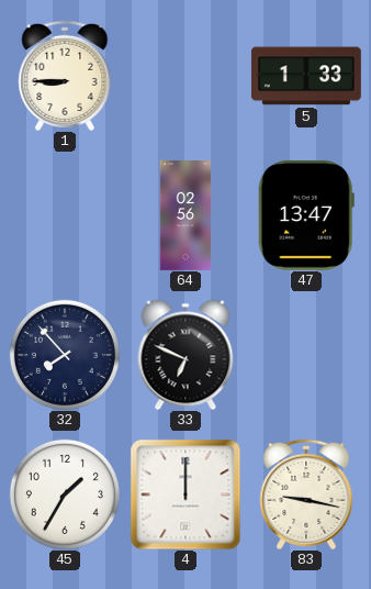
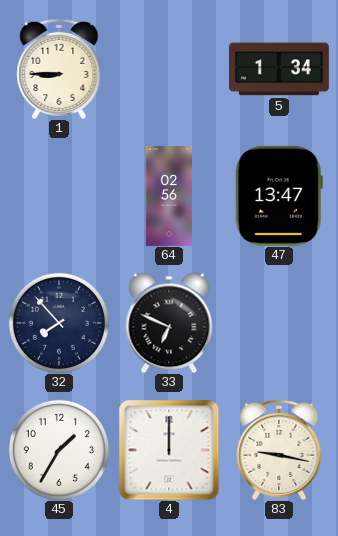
5: 1:33 -> 1:34
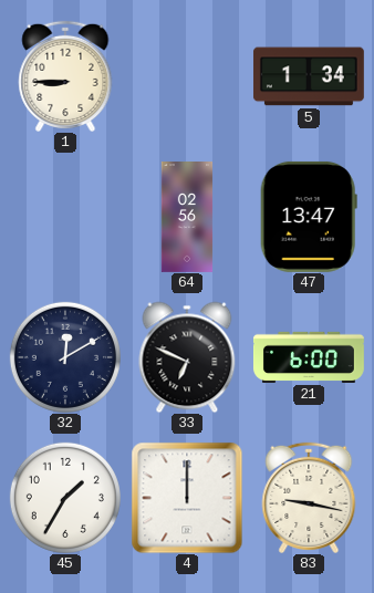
32: 7:53 -> 12:10
21: none -> 6:00
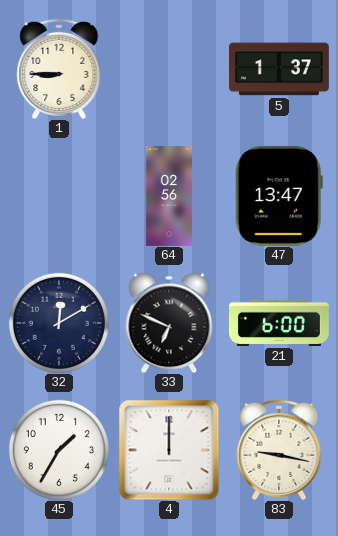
5: 1:34 -> 1:37
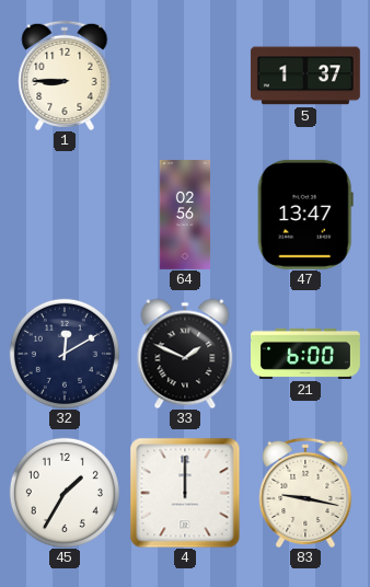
33: 6:49 -> 1:49
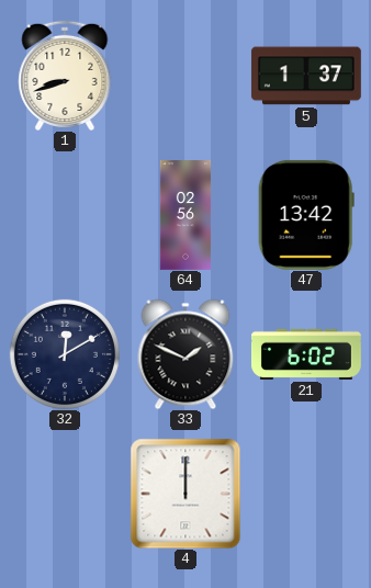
1: 8:45 -> 8:42
47: 13:47 -> 13:42
21: 6:00 -> 6:02
45: 1:35 -> none
83: 9:17 -> none
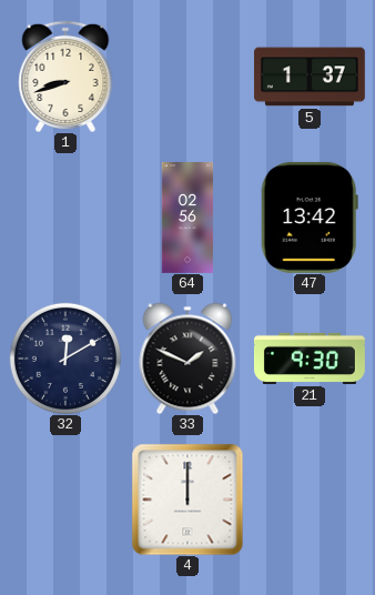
21: 6:02 -> 9:30
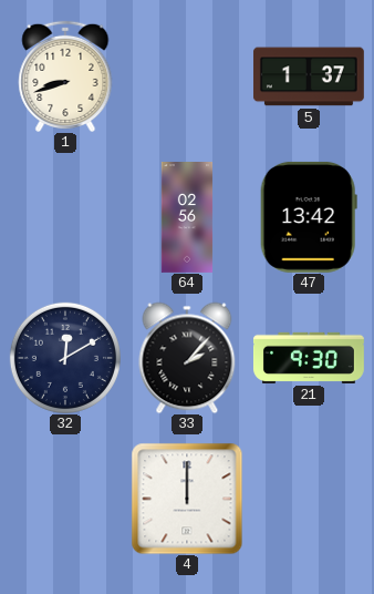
33: 1:49 -> 2:07
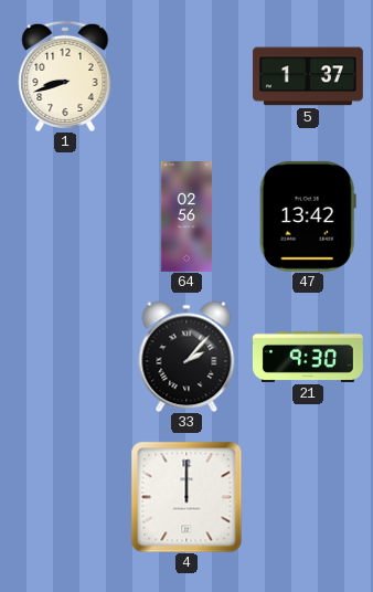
32: 12:10 -> none
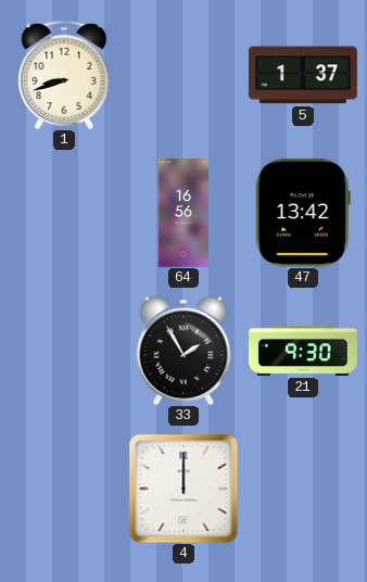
64: 02:56 -> 16:56
33: 2:07 -> 1:55
